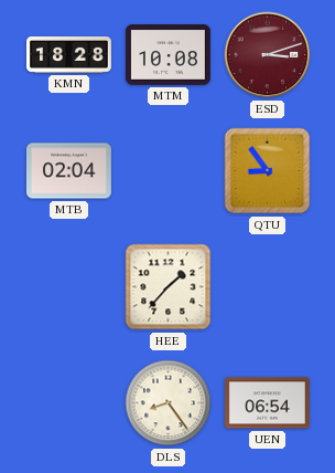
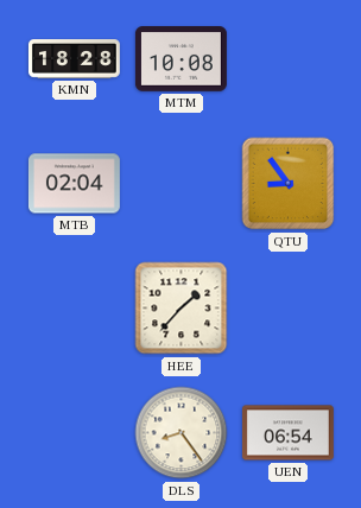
ESD: 3:12 -> none
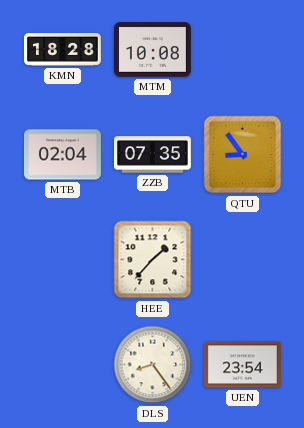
ZZB: none -> 07:35
UEN: 06:54 -> 23:54
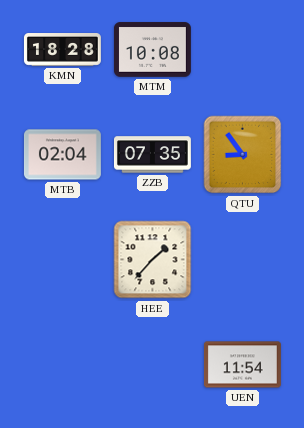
DLS: 8:24 -> none
UEN: 23:54 -> 11:54
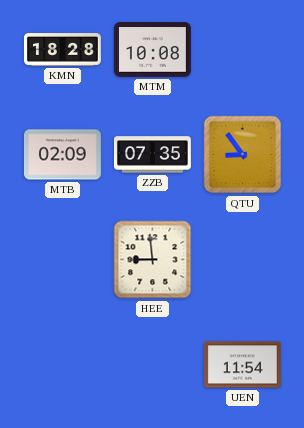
MTB: 02:04 -> 02:09
HEE: 1:37 -> 8:59
